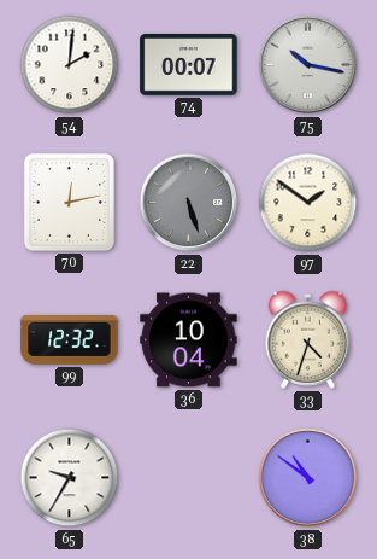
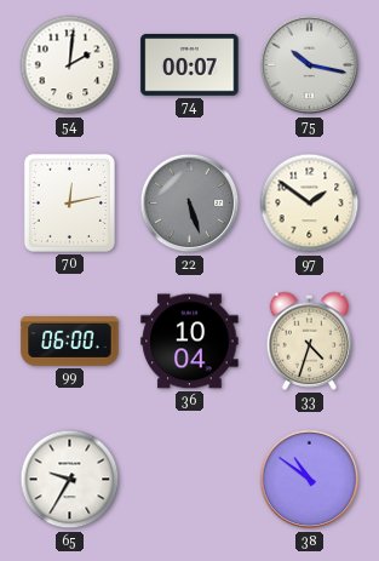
99: 12:32 -> 06:00
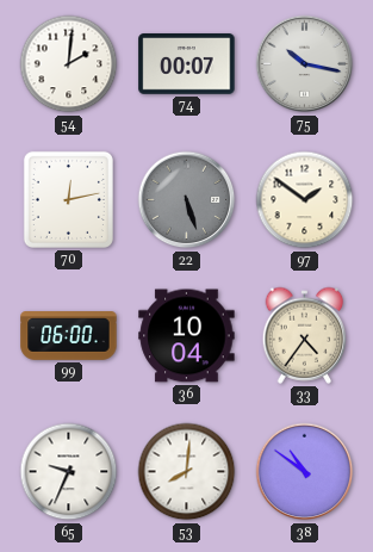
33: 4:33 -> 4:36
65: 9:35 -> 9:34
53: none -> 8:01
